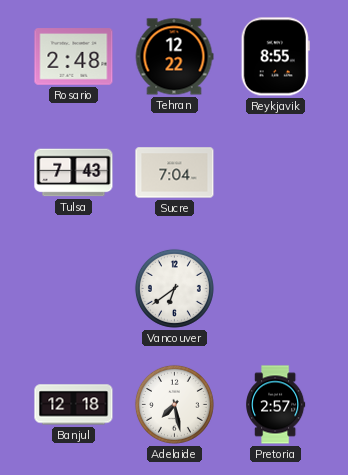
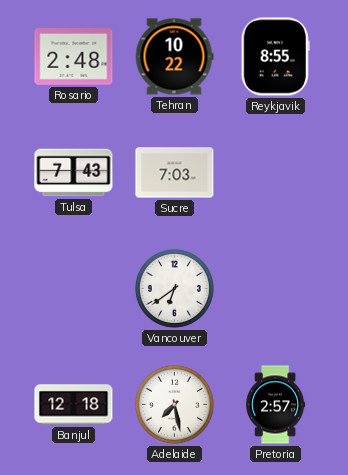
Tehran: 12:22 -> 10:22
Sucre: 7:04 -> 7:03
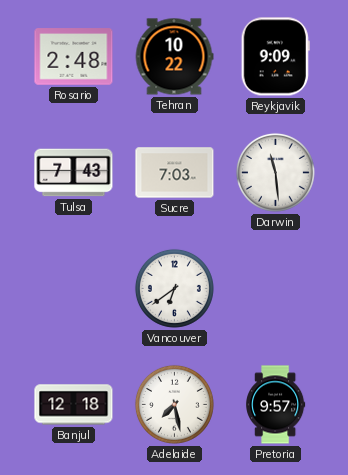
Reykjavik: 8:55 -> 9:09
Darwin: none -> 11:29
Pretoria: 2:57 -> 9:57
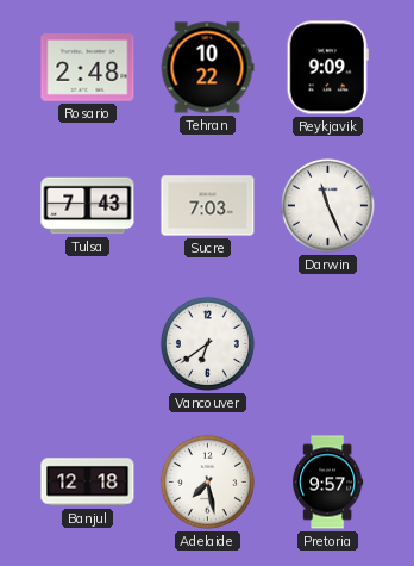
Darwin: 11:29 -> 11:26
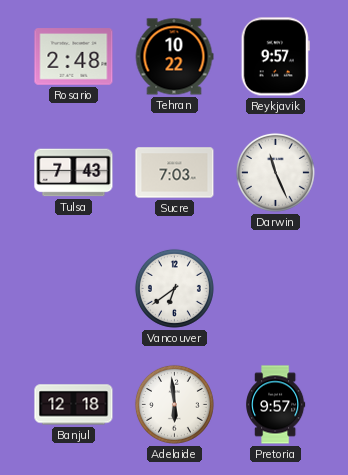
Reykjavik: 9:09 -> 9:57
Adelaide: 7:28 -> 5:59
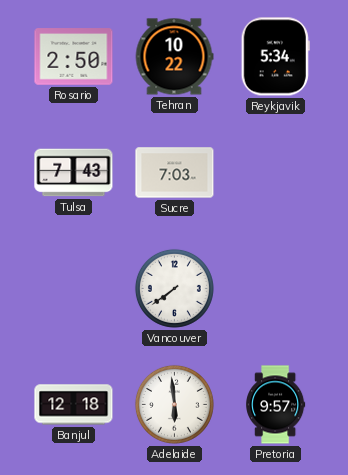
Rosario: 2:48 -> 2:50
Reykjavik: 9:57 -> 5:34
Darwin: 11:26 -> none
Vancouver: 6:39 -> 7:39
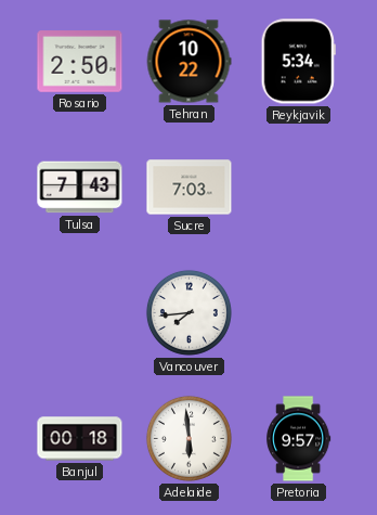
Vancouver: 7:39 -> 7:44
Banjul: 12:18 -> 00:18
